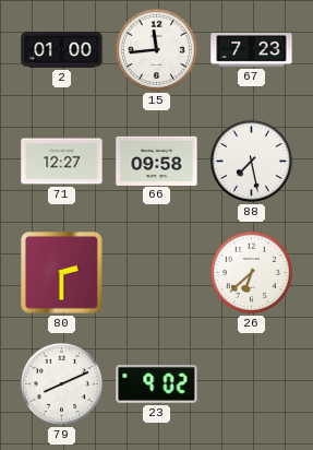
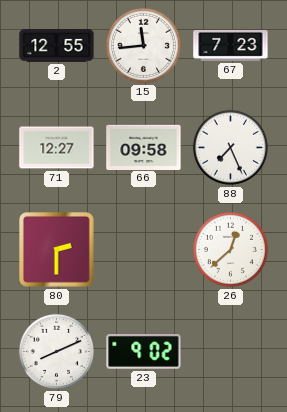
2: 01:00 -> 12:55
88: 7:28 -> 7:26
26: 6:38 -> 12:38
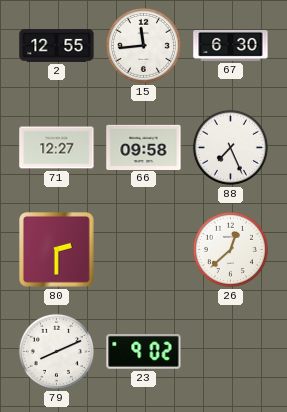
67: 7:23 -> 6:30
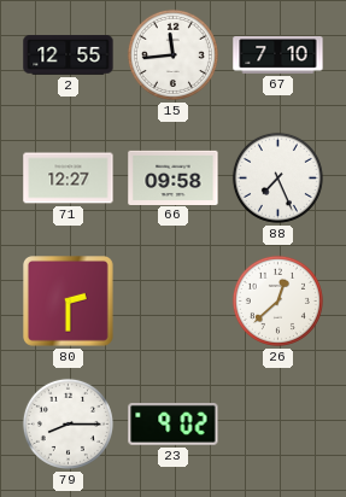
67: 6:30 -> 7:10
79: 8:11 -> 8:15
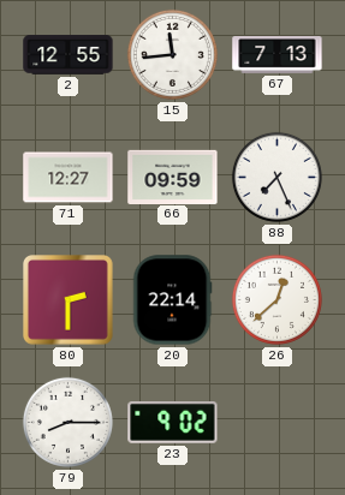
67: 7:10 -> 7:13
66: 09:58 -> 09:59
20: none -> 22:14
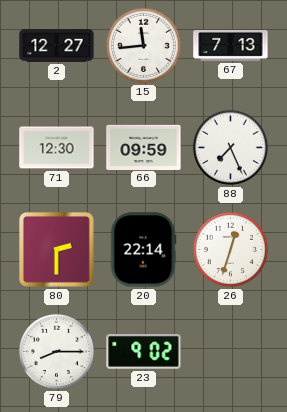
2: 12:55 -> 12:27
71: 12:27 -> 12:30
26: 12:38 -> 12:33
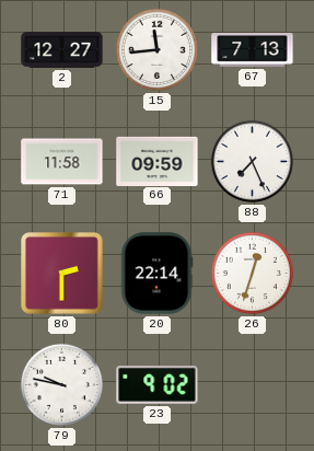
71: 12:30 -> 11:58
79: 8:15 -> 9:47
